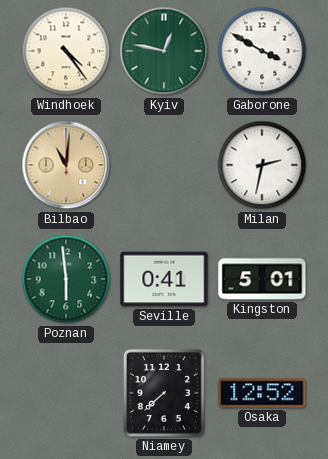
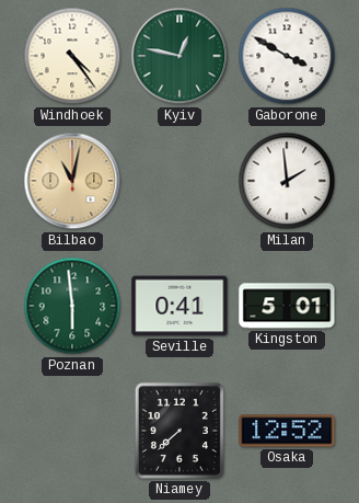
Bilbao: 11:01 -> 11:02
Milan: 2:32 -> 1:59
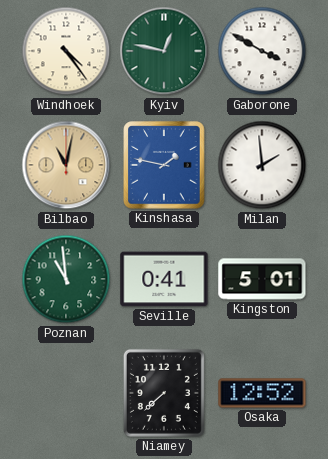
Kinshasa: none -> 1:47
Poznan: 5:59 -> 10:59
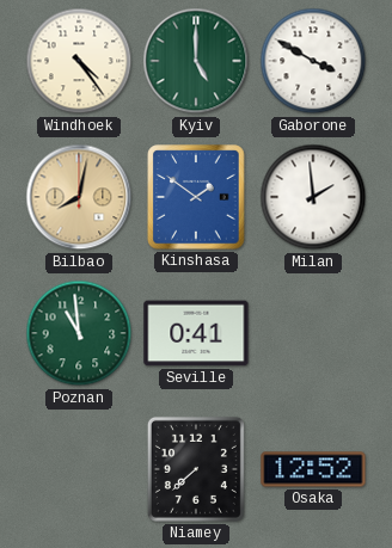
Kyiv: 12:47 -> 5:00
Bilbao: 11:02 -> 8:02
Kinshasa: 1:47 -> 1:51
Kingston: 5:01 -> none
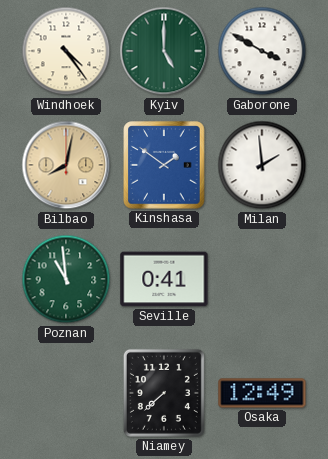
Osaka: 12:52 -> 12:49
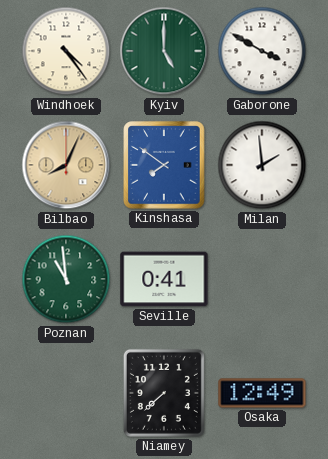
Bilbao: 8:02 -> 8:04
Kinshasa: 1:51 -> 7:51
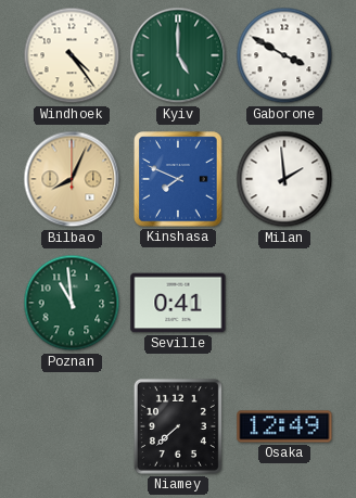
Kinshasa: 7:51 -> 7:49
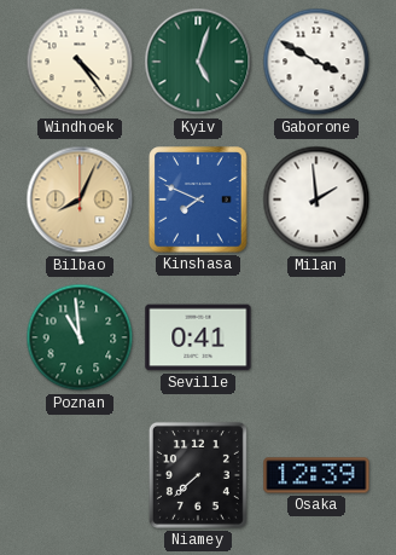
Kyiv: 5:00 -> 5:03
Osaka: 12:49 -> 12:39
